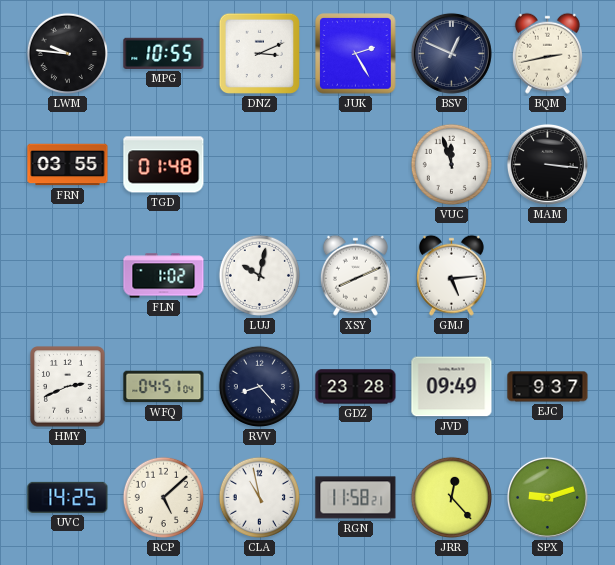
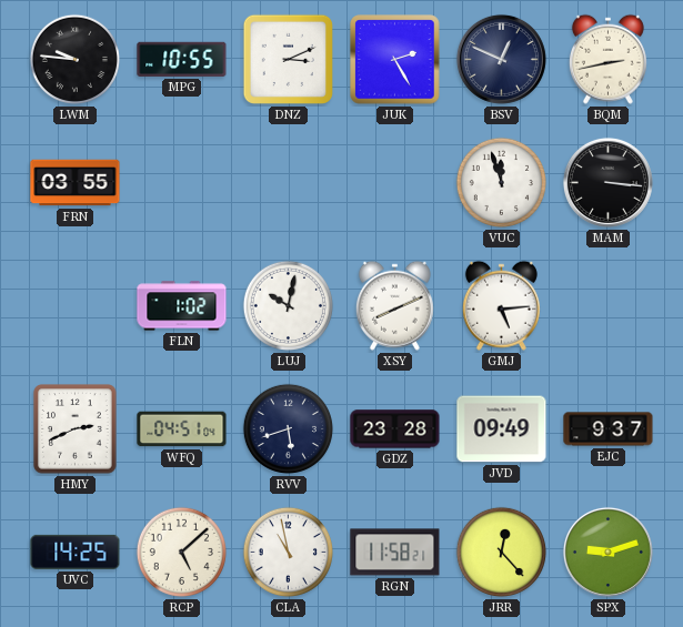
TGD: 01:48 -> none
RVV: 8:23 -> 5:42
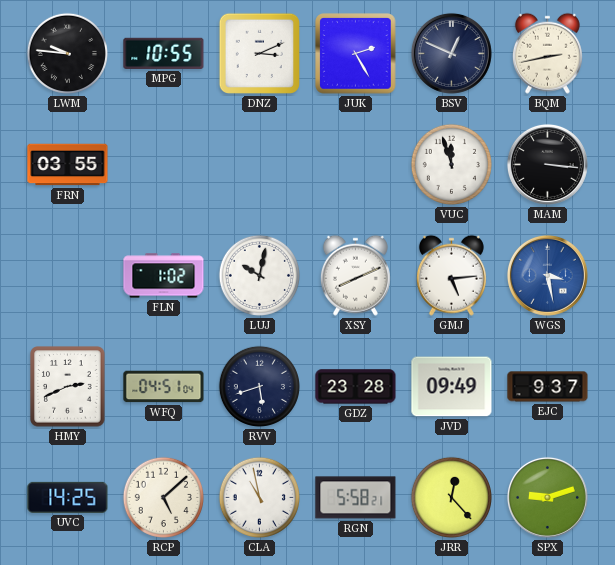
WGS: none -> 3:28
RGN: 11:58 -> 5:58
